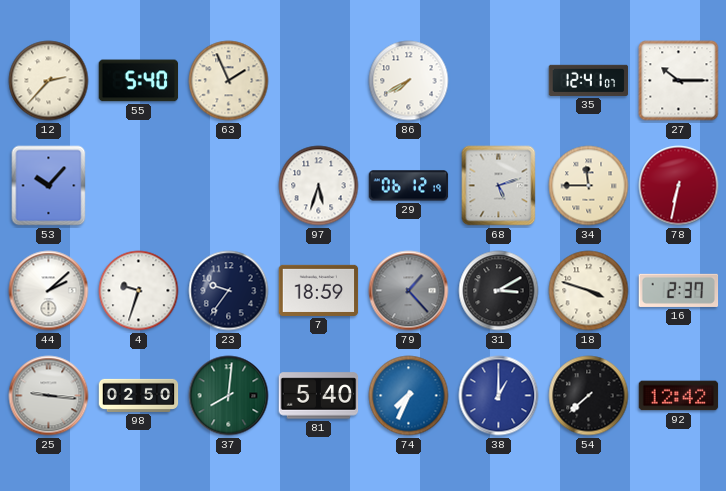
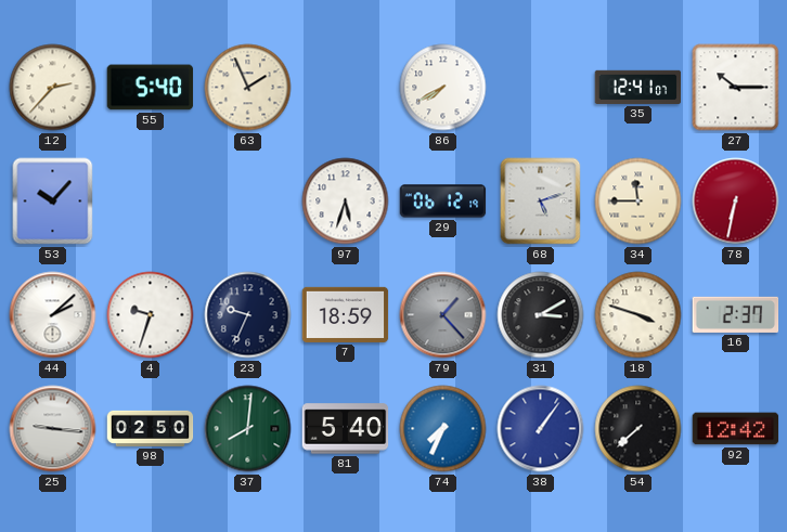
23: 9:36 -> 9:34
38: 1:00 -> 1:06
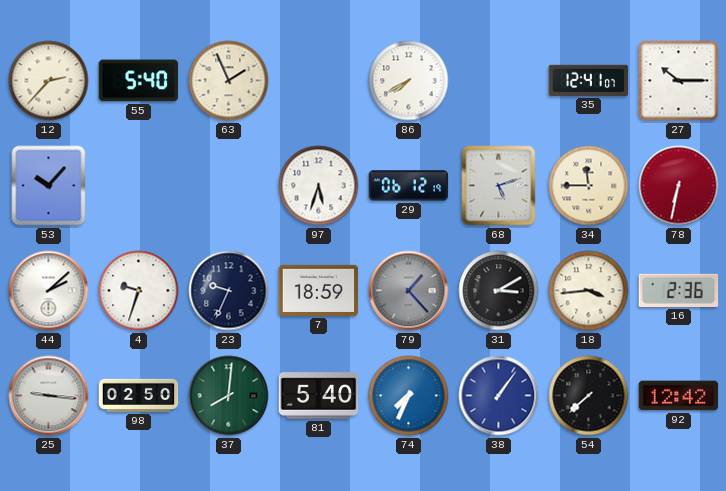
18: 3:48 -> 3:44
16: 2:37 -> 2:36
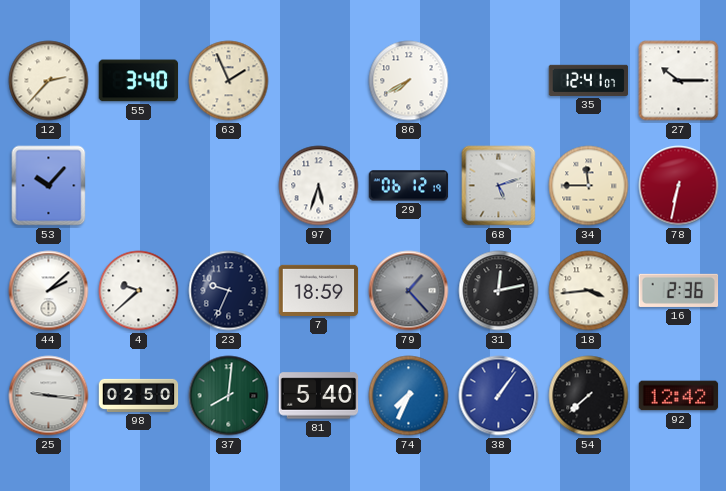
55: 5:40 -> 3:40
4: 9:33 -> 9:38
31: 3:10 -> 12:13
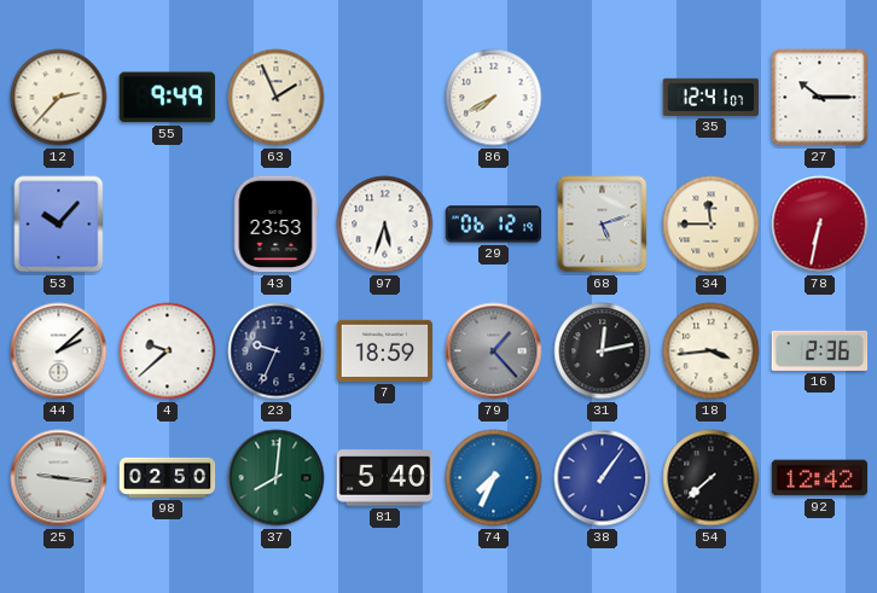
55: 3:40 -> 9:49
43: none -> 23:53
